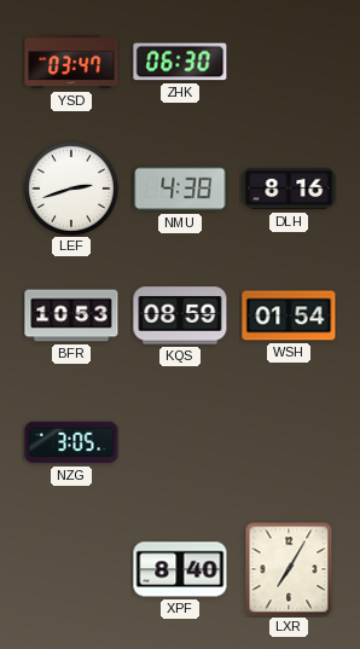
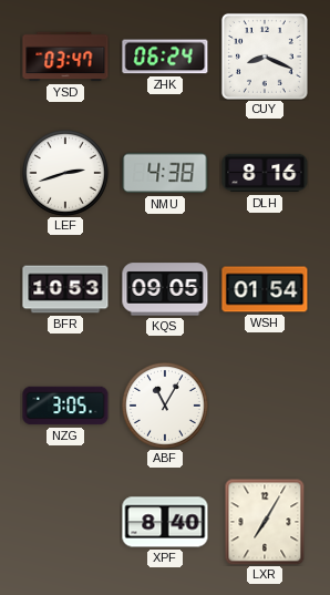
ZHK: 06:30 -> 06:24
CUY: none -> 8:19
KQS: 08:59 -> 09:05
ABF: none -> 11:05
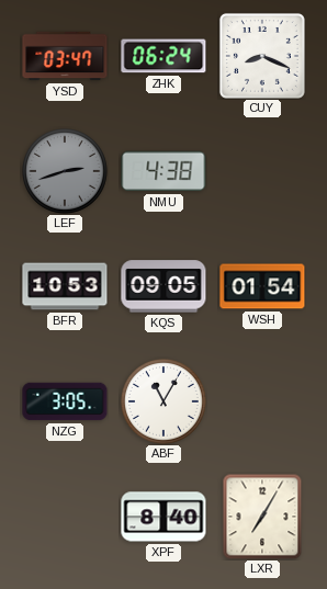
LEF dial: white -> grey
DLH: 8:16 -> none
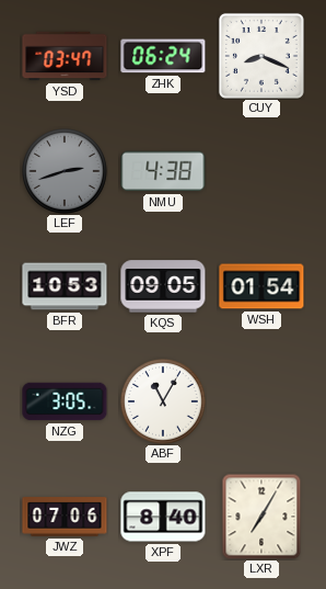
JWZ: none -> 07:06
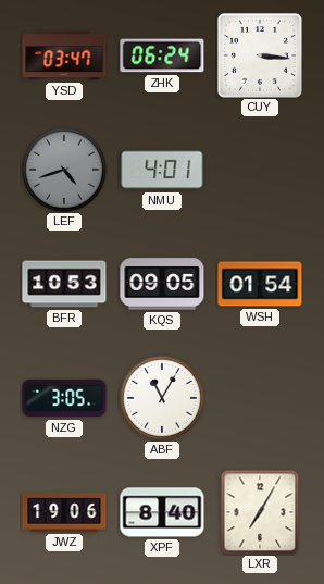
CUY: 8:19 -> 3:16
LEF: 2:42 -> 4:42
NMU: 4:38 -> 4:01
JWZ: 07:06 -> 19:06
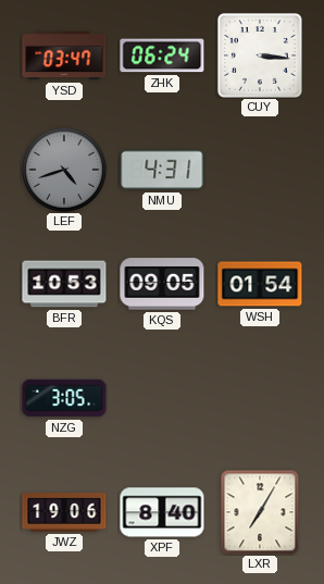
NMU: 4:01 -> 4:31
ABF: 11:05 -> none
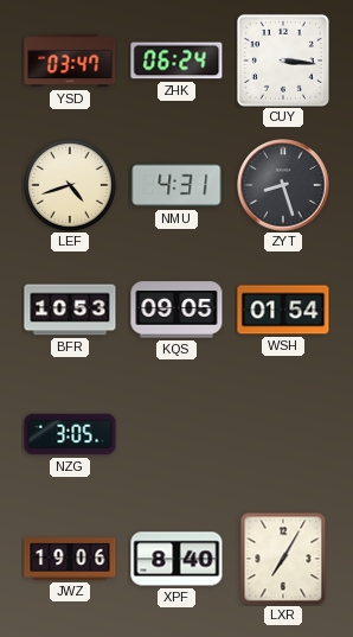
LEF dial: grey -> cream
ZYT: none -> 8:27
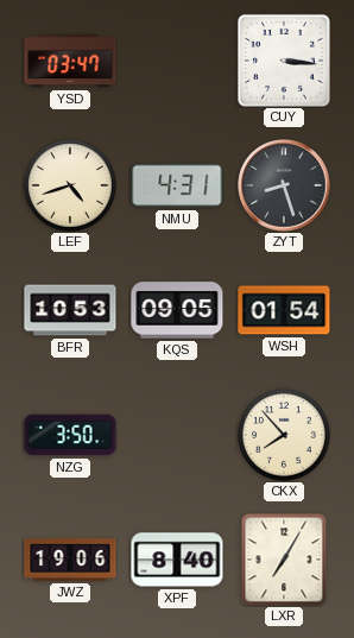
ZHK: 06:24 -> none
NZG: 3:05 -> 3:50
CKX: none -> 7:53
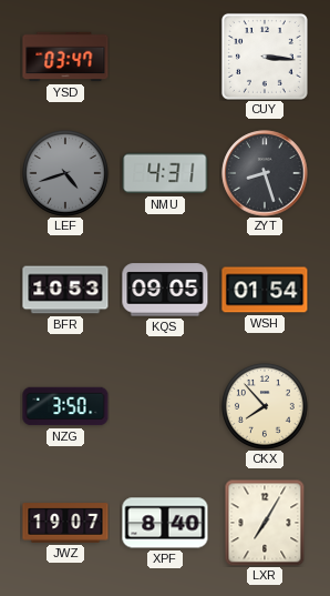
LEF dial: cream -> grey
JWZ: 19:06 -> 19:07
